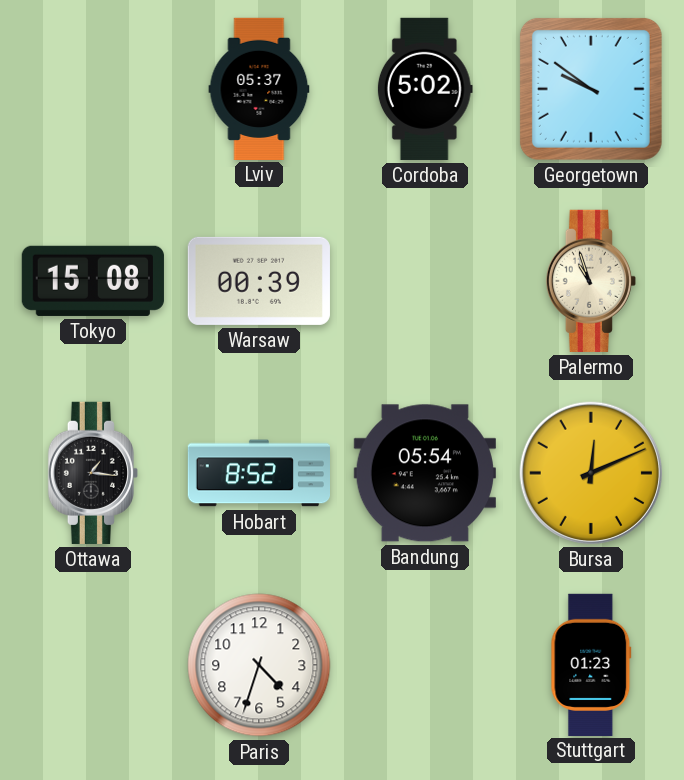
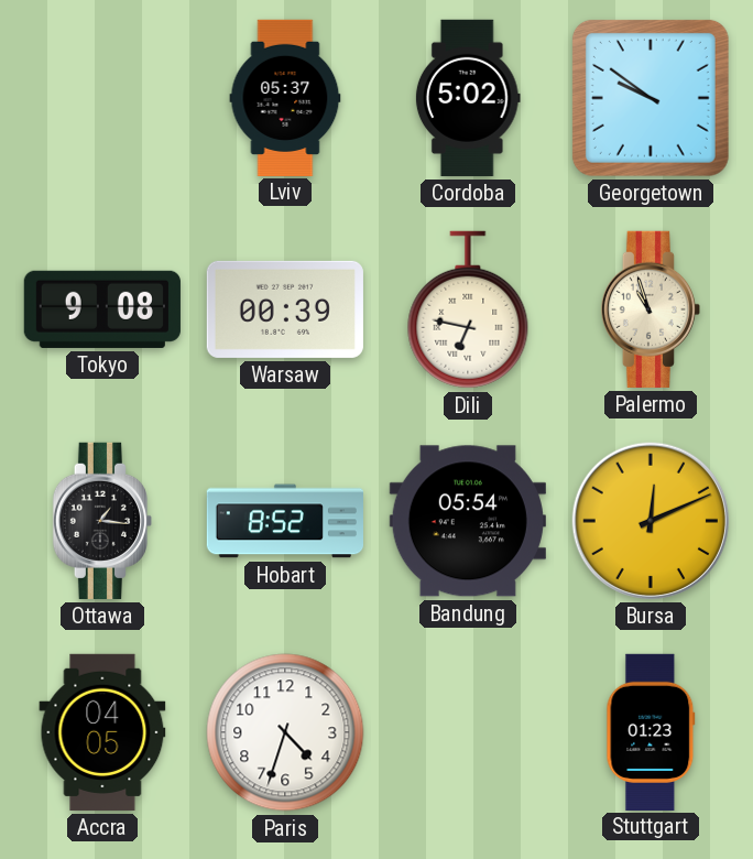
Tokyo: 15:08 -> 9:08
Dili: none -> 6:47
Accra: none -> 04:05
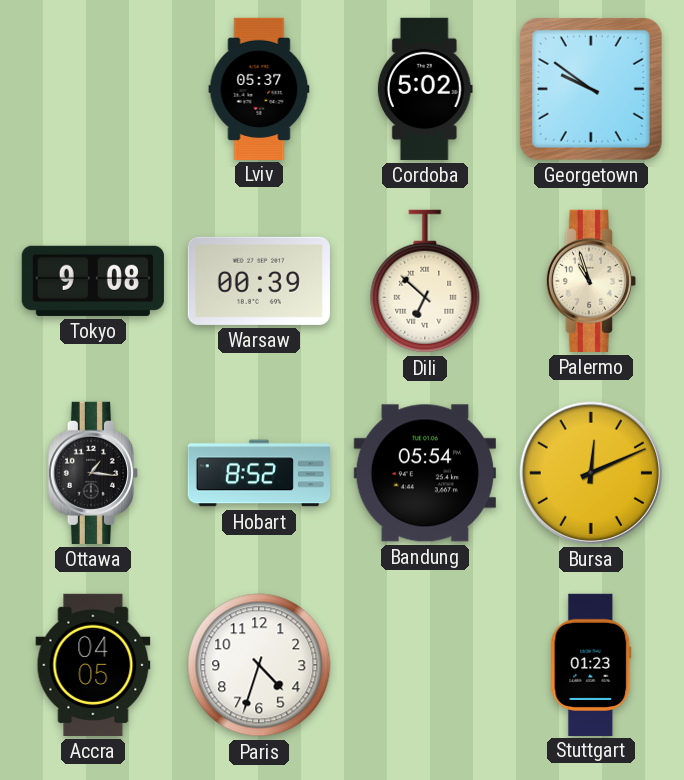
Dili: 6:47 -> 6:52
